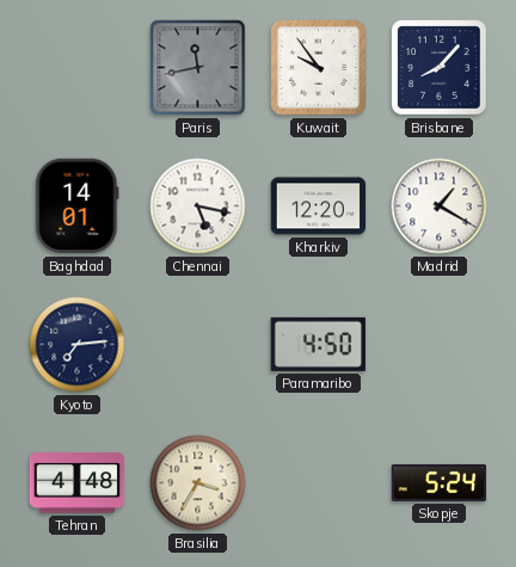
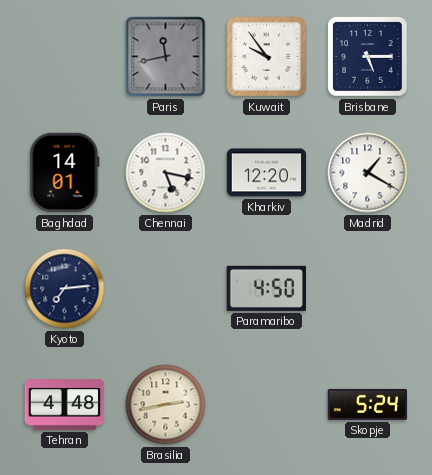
Brisbane: 8:07 -> 5:15
Brasilia: 3:35 -> 2:43
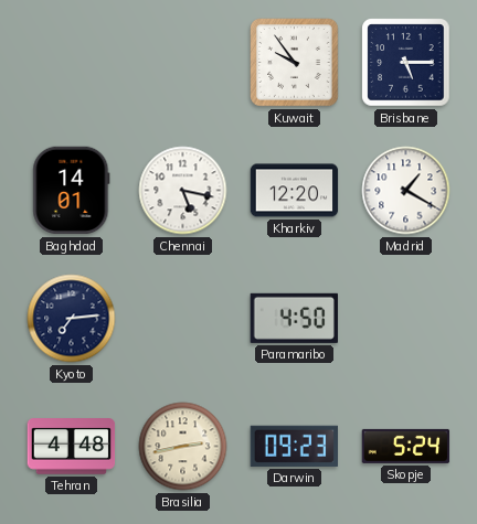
Paris: 11:43 -> none
Darwin: none -> 09:23
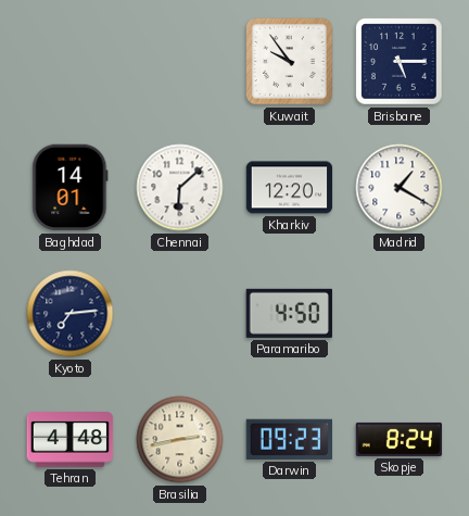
Chennai: 5:17 -> 6:08
Skopje: 5:24 -> 8:24
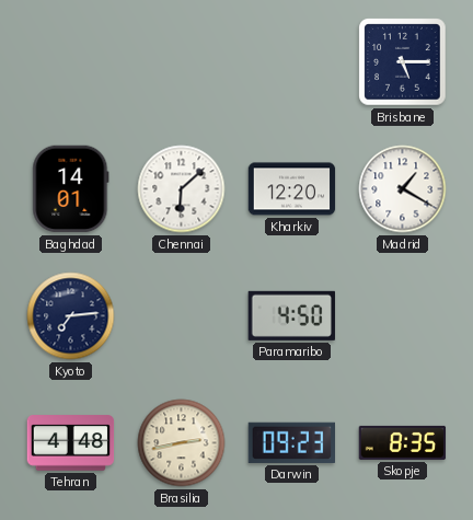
Kuwait: 9:54 -> none
Skopje: 8:24 -> 8:35
